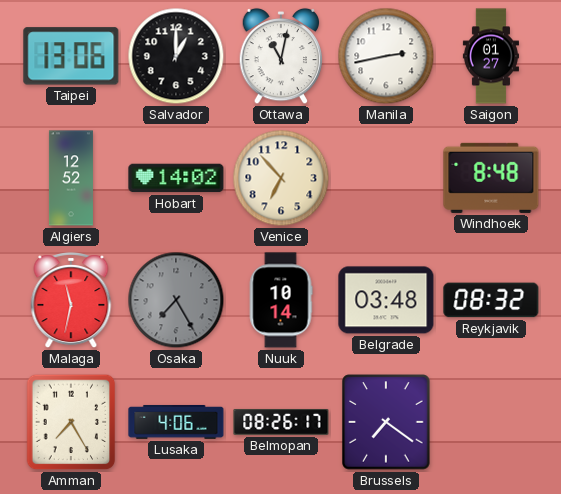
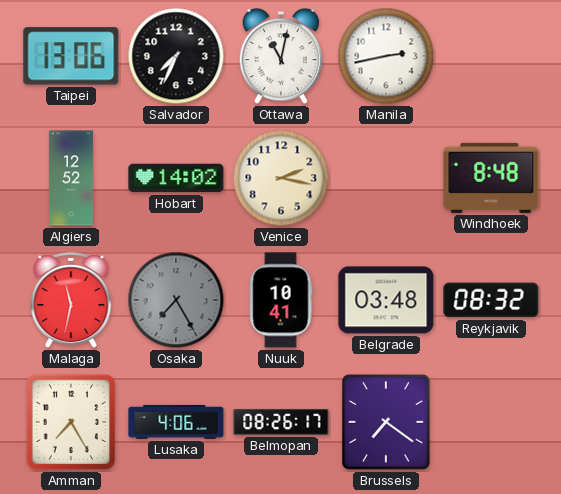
Salvador: 1:00 -> 7:34
Saigon: 01:27 -> none
Venice: 6:53 -> 2:17
Nuuk: 10:14 -> 10:41
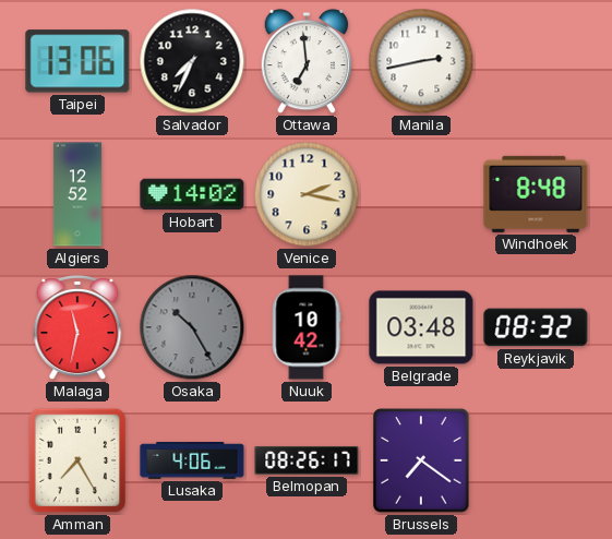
Ottawa: 11:02 -> 6:59
Osaka: 7:25 -> 10:25
Nuuk: 10:41 -> 10:42
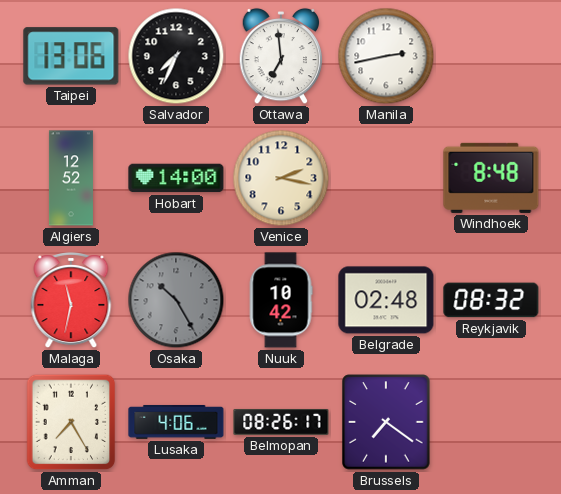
Hobart: 14:02 -> 14:00
Belgrade: 03:48 -> 02:48
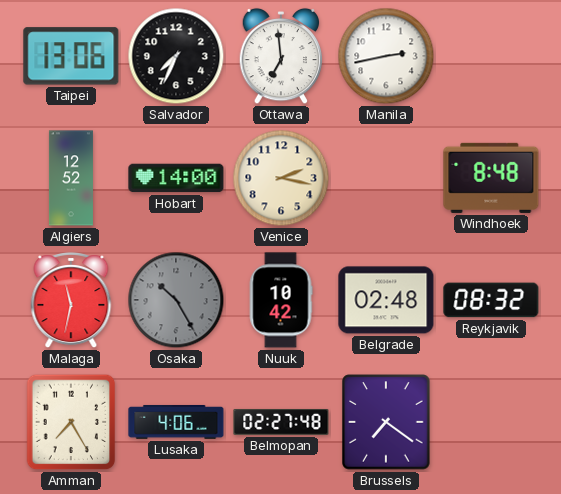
Belmopan: 08:26 -> 02:27
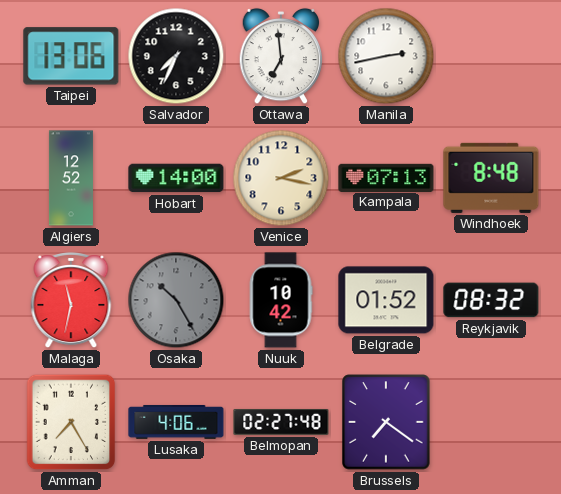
Kampala: none -> 07:13
Belgrade: 02:48 -> 01:52
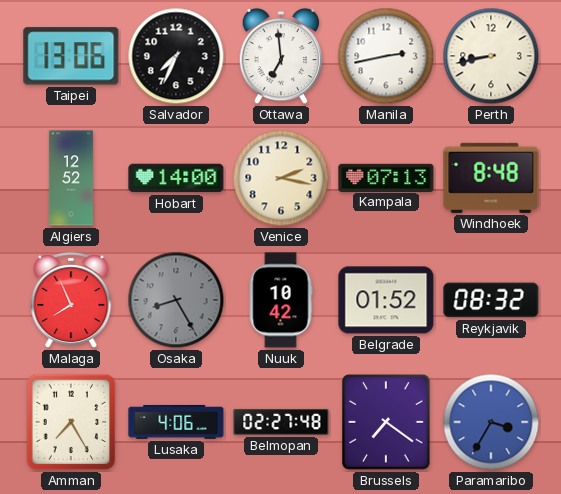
Perth: none -> 8:43
Malaga: 11:32 -> 7:56
Osaka: 10:25 -> 8:25
Paramaribo: none -> 3:35
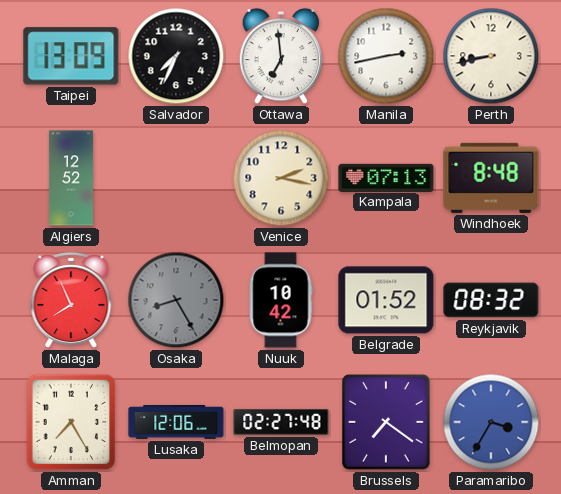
Taipei: 13:06 -> 13:09
Hobart: 14:00 -> none
Lusaka: 4:06 -> 12:06
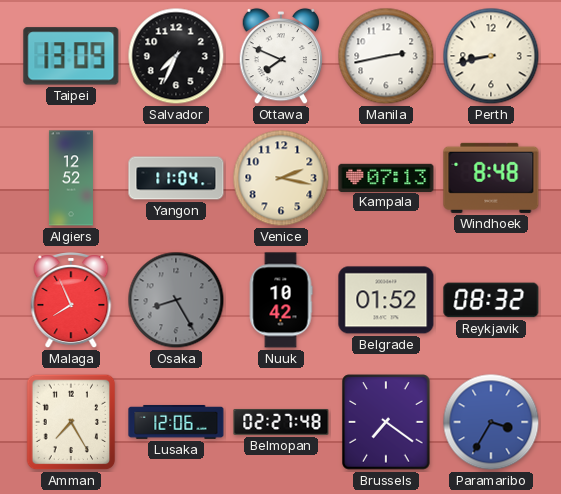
Ottawa: 6:59 -> 7:49
Yangon: none -> 11:04
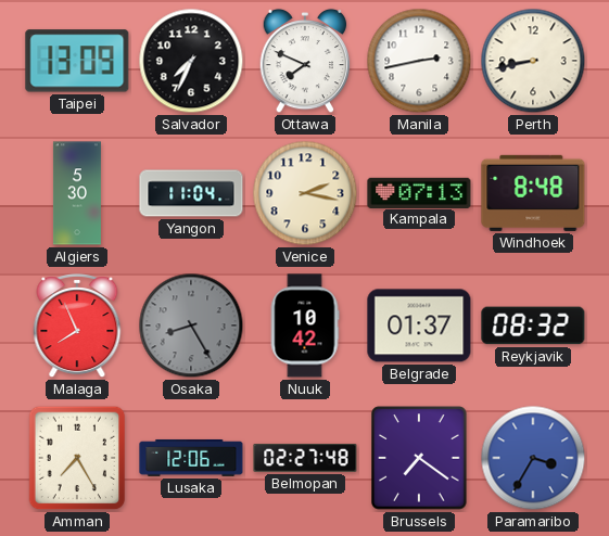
Algiers: 12:52 -> 5:30
Belgrade: 01:52 -> 01:37
